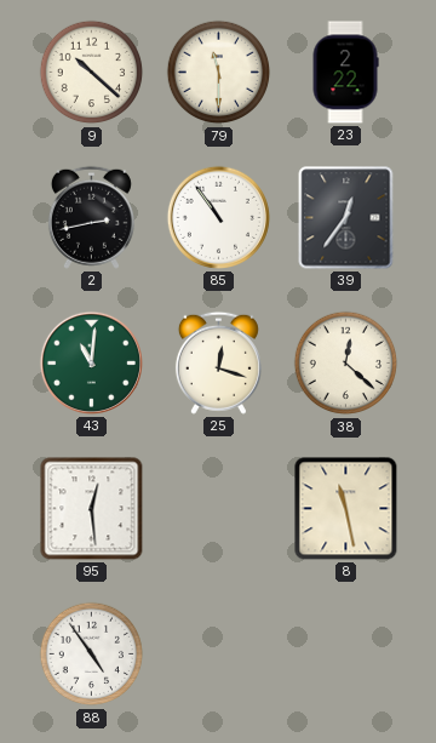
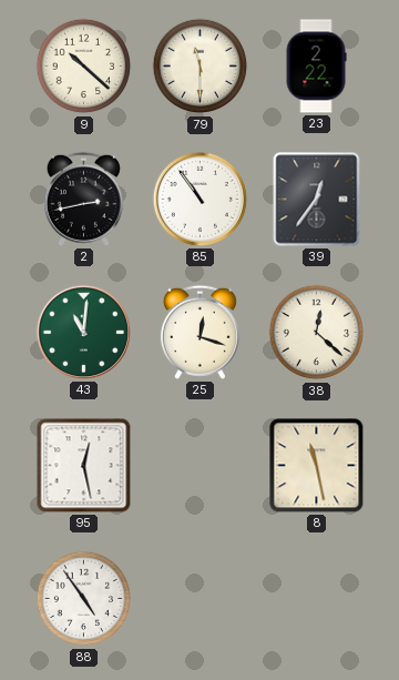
95: 12:29 -> 12:28
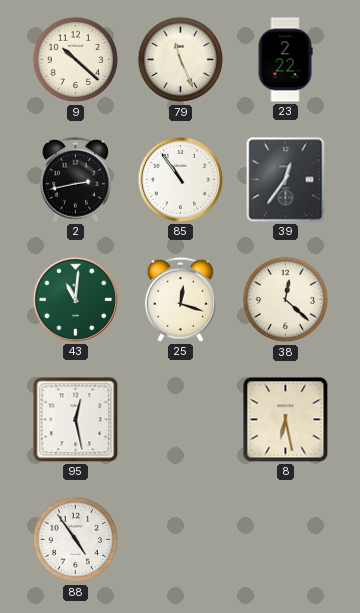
79: 11:30 -> 11:26
8: 11:28 -> 6:28
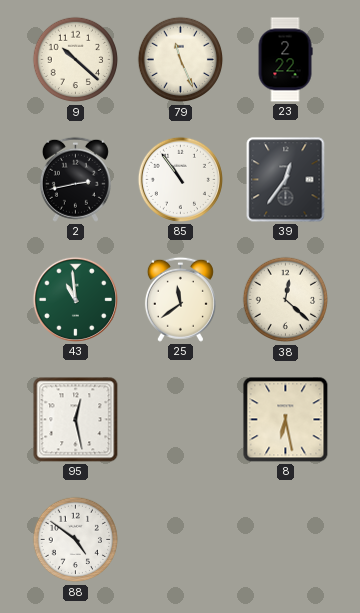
43: 11:01 -> 10:59
25: 12:18 -> 11:39
88: 4:54 -> 4:51
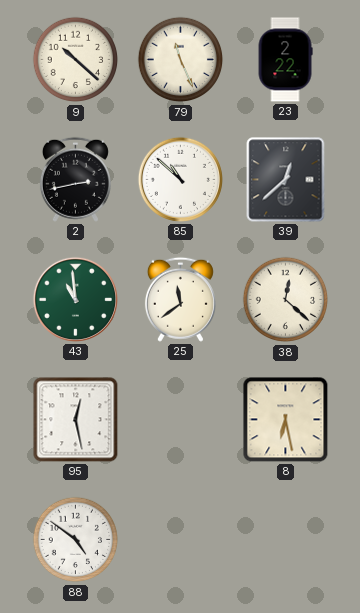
85: 10:54 -> 10:52
39: 12:36 -> 12:38
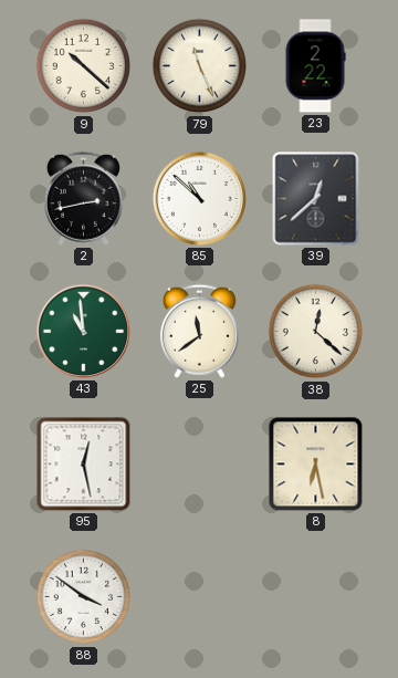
88: 4:51 -> 3:51
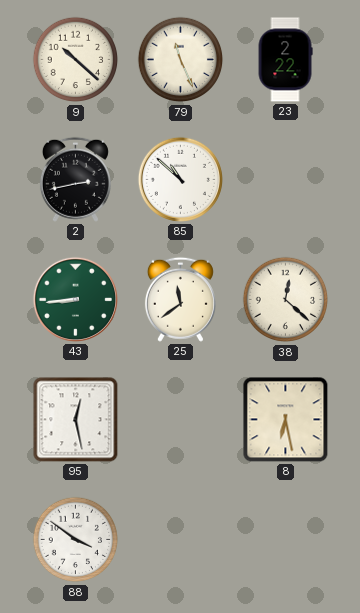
39: 12:38 -> none
43: 10:59 -> 8:44
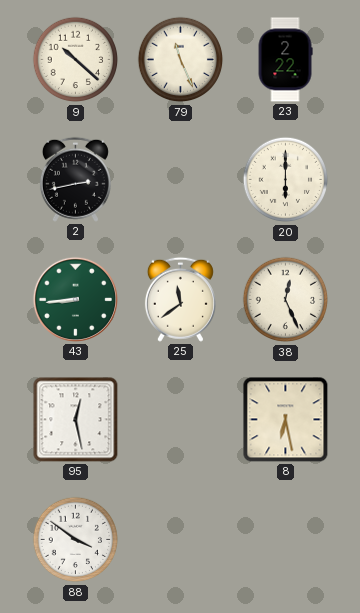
85: 10:52 -> none
20: none -> 6:00
38: 12:22 -> 12:26
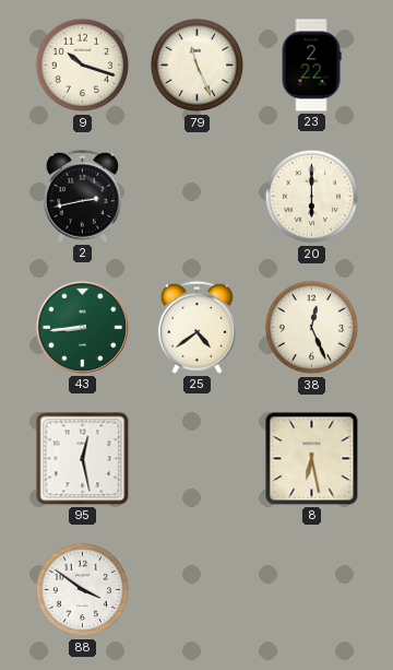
9: 10:22 -> 10:18
25: 11:39 -> 4:39
